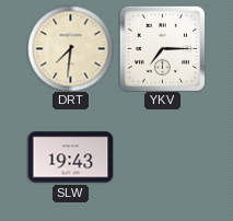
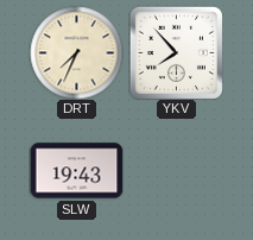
DRT: 7:31 -> 7:34
YKV: 7:15 -> 7:53
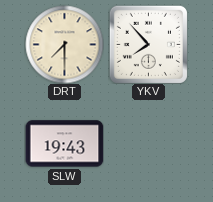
DRT: 7:34 -> 7:30
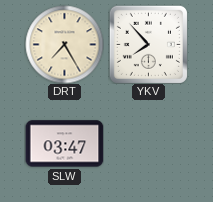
DRT: 7:30 -> 7:25
SLW: 19:43 -> 03:47
